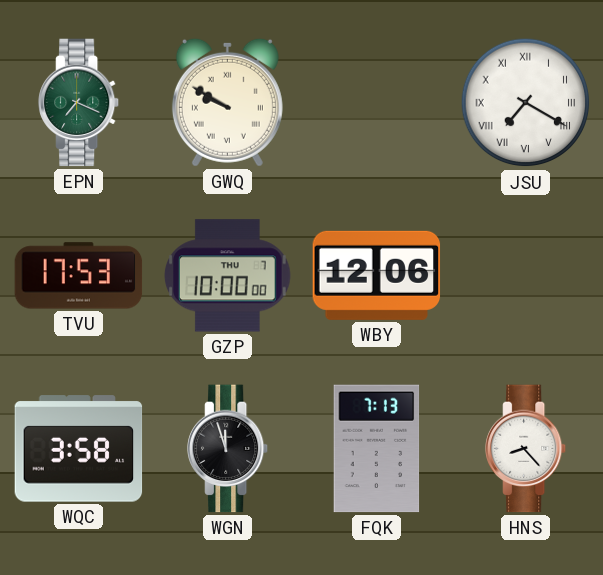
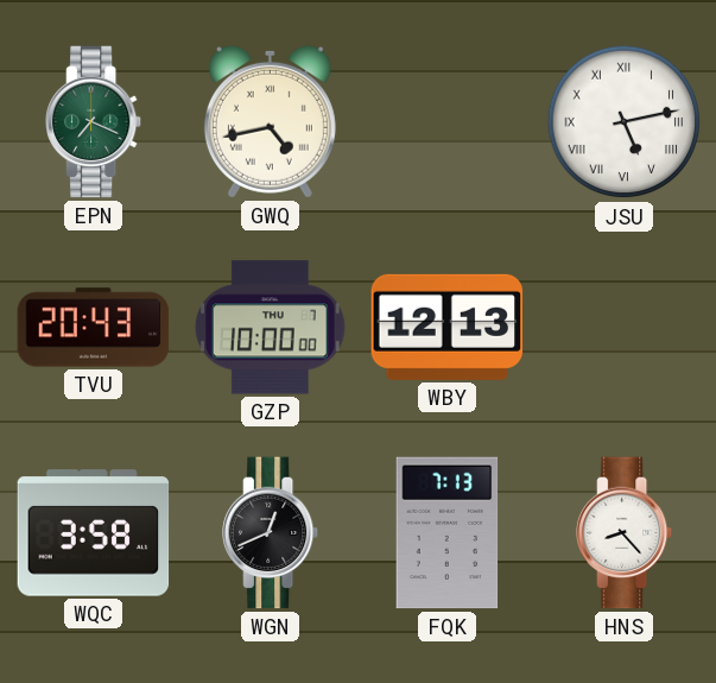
GWQ: 9:50 -> 4:43
JSU: 7:20 -> 5:13
TVU: 17:53 -> 20:43
WBY: 12:06 -> 12:13
WGN: 11:57 -> 12:41
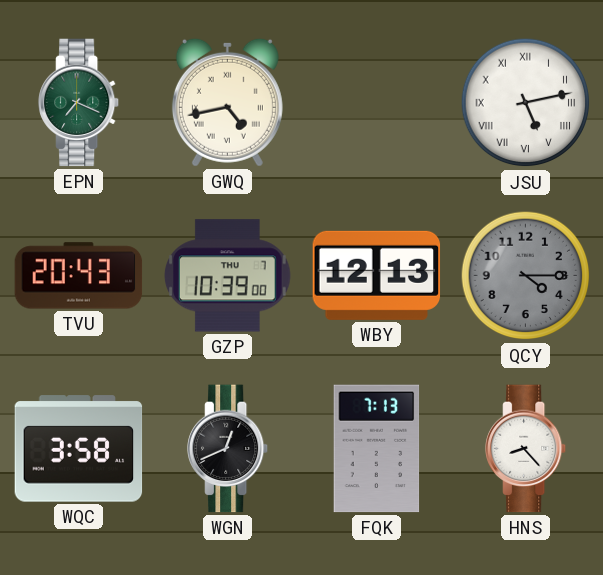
GZP: 10:00 -> 10:39
QCY: none -> 4:15
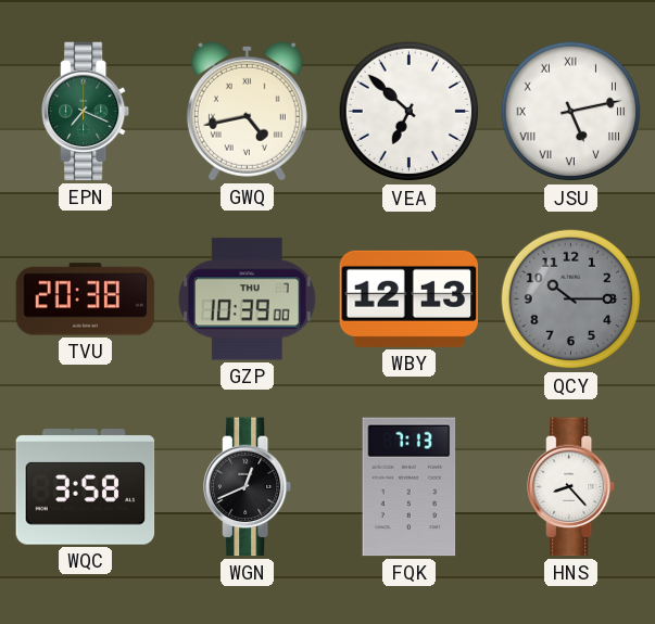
VEA: none -> 6:52
TVU: 20:43 -> 20:38
QCY: 4:15 -> 10:15
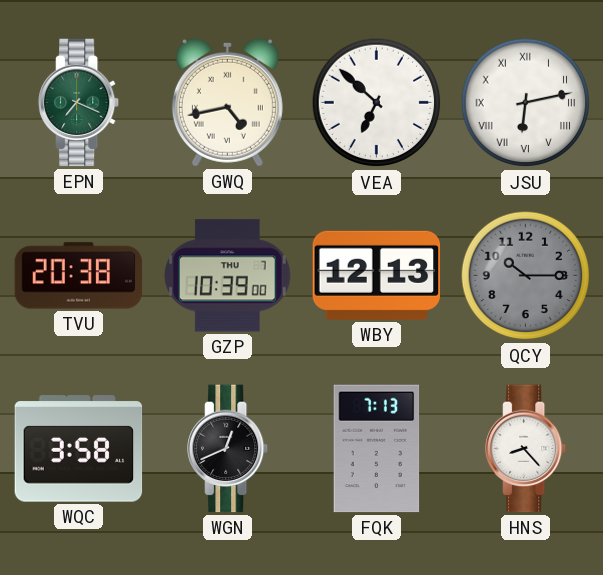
JSU: 5:13 -> 6:13
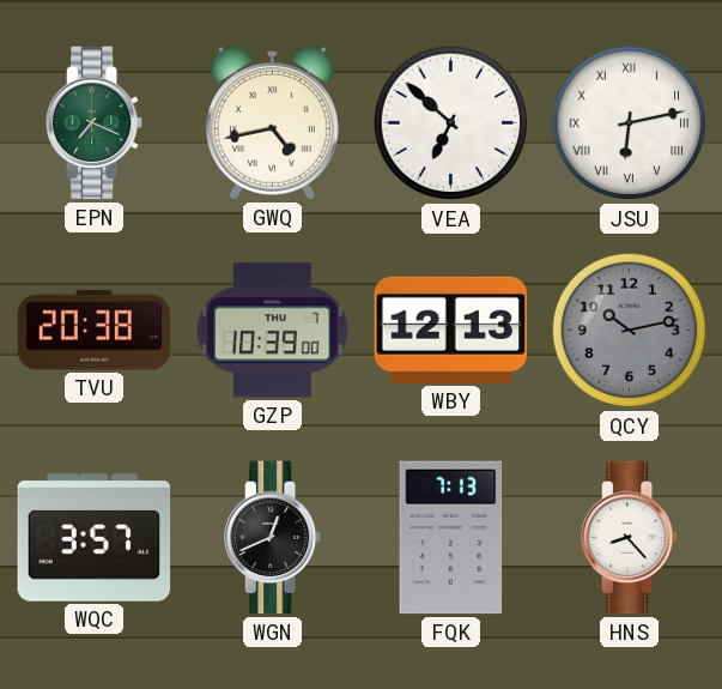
QCY: 10:15 -> 10:13
WQC: 3:58 -> 3:57
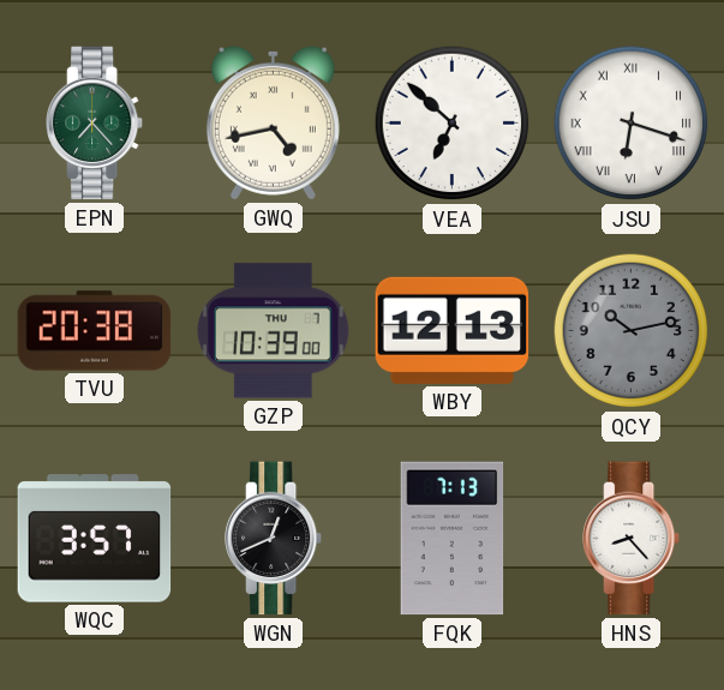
EPN: 7:19 -> 7:23
JSU: 6:13 -> 6:18
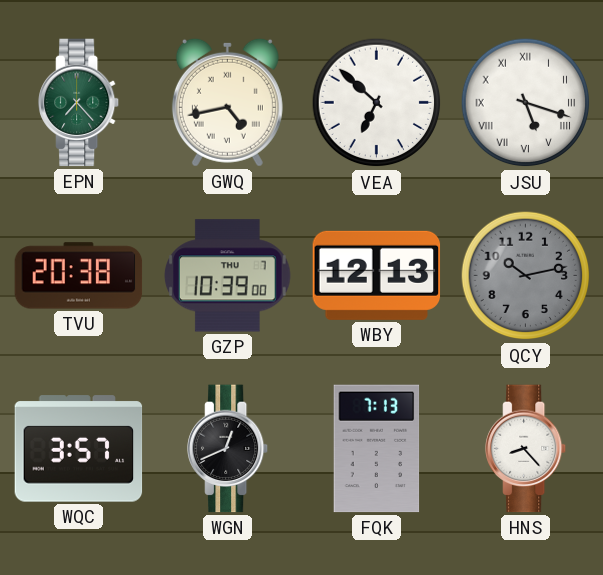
JSU: 6:18 -> 5:18
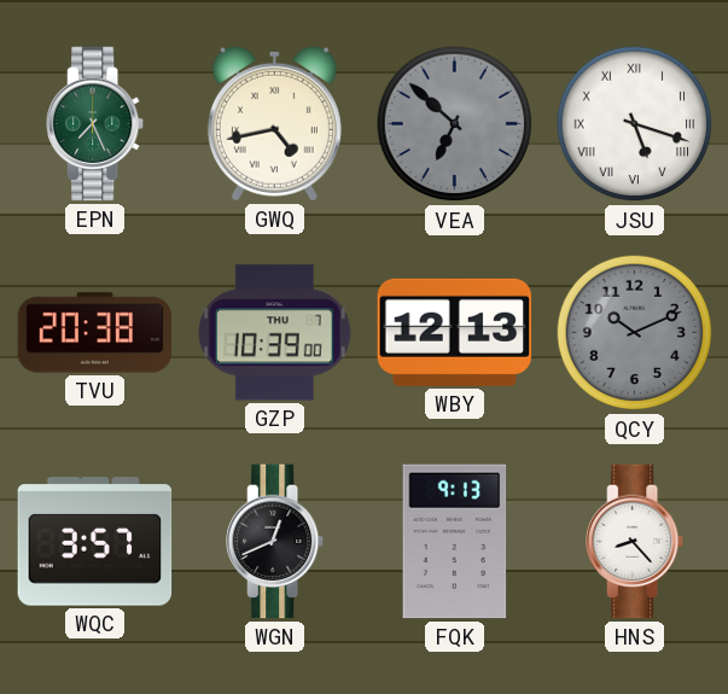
EPN: 7:23 -> 7:26
VEA dial: white -> grey
QCY: 10:13 -> 10:11
FQK: 7:13 -> 9:13
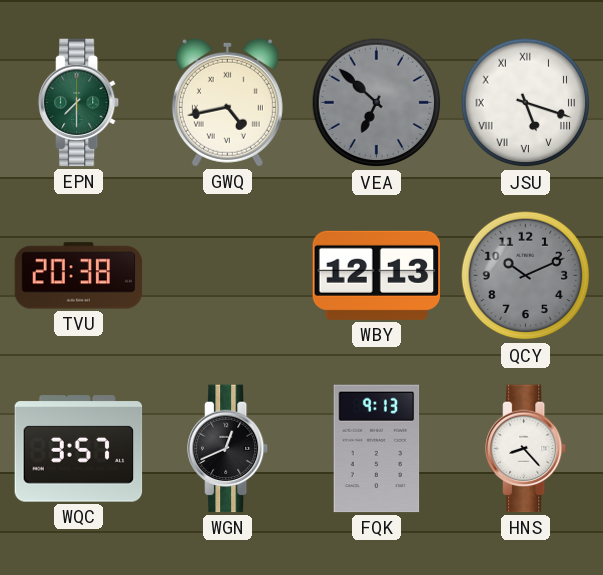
EPN: 7:26 -> 7:30
GZP: 10:39 -> none
